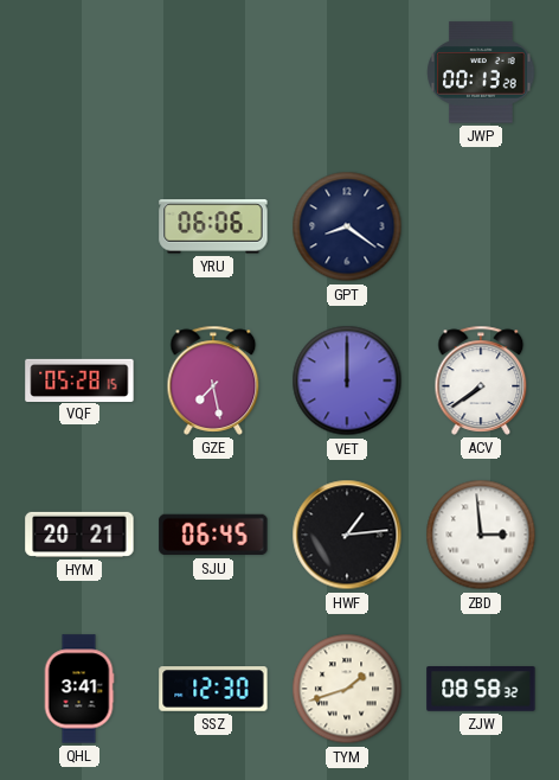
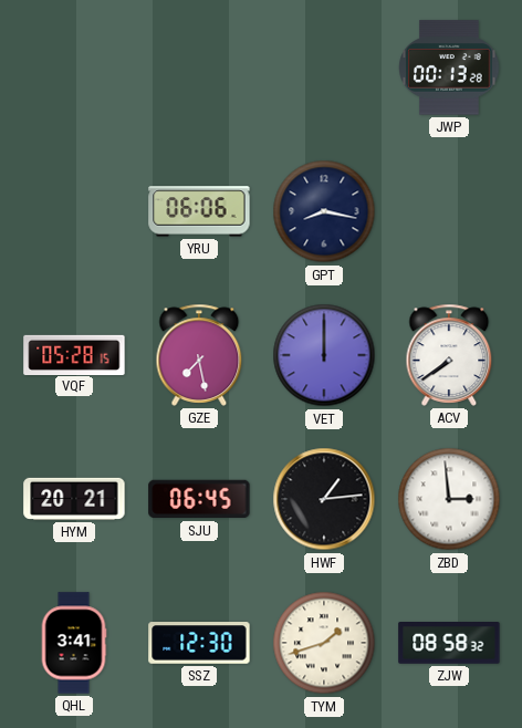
GPT: 8:21 -> 8:17
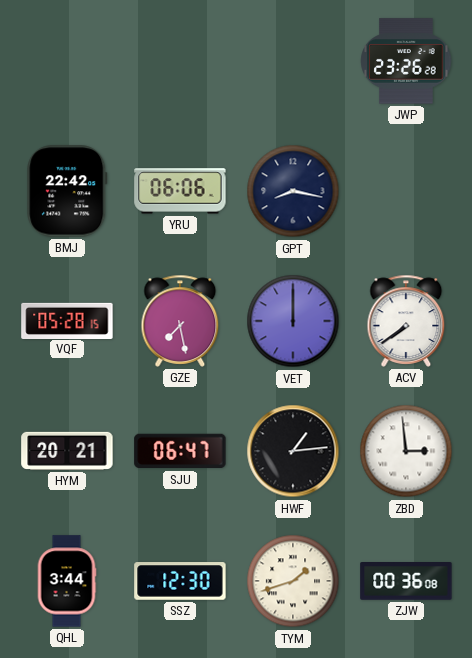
JWP: 00:13 -> 23:26
BMJ: none -> 22:42
SJU: 06:45 -> 06:47
QHL: 3:41 -> 3:44
ZJW: 08:58 -> 00:36
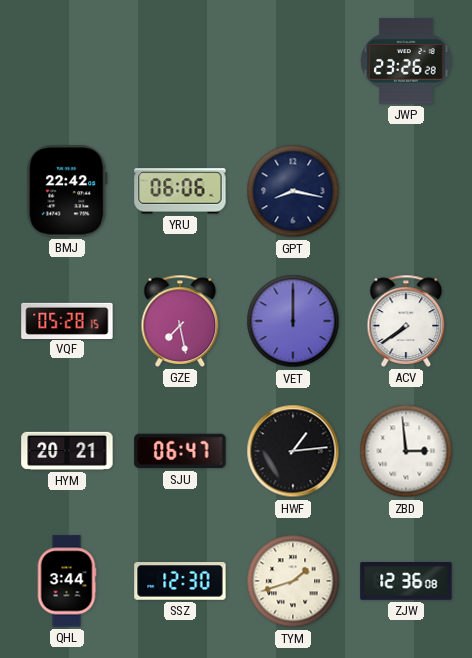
ZJW: 00:36 -> 12:36
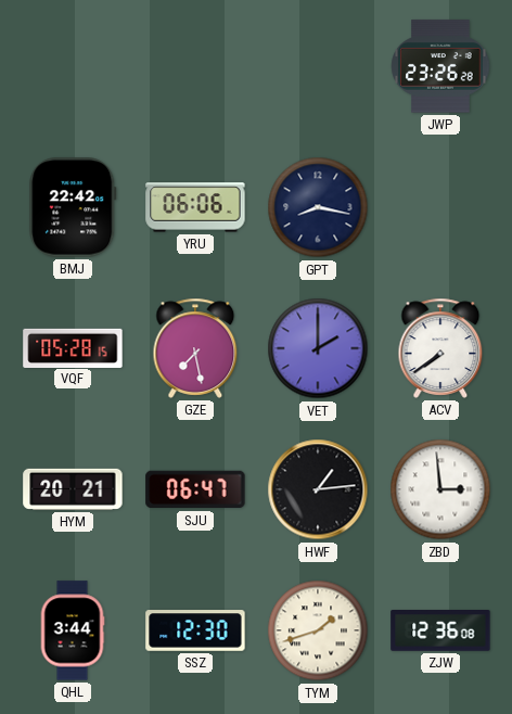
VET: 12:00 -> 2:00
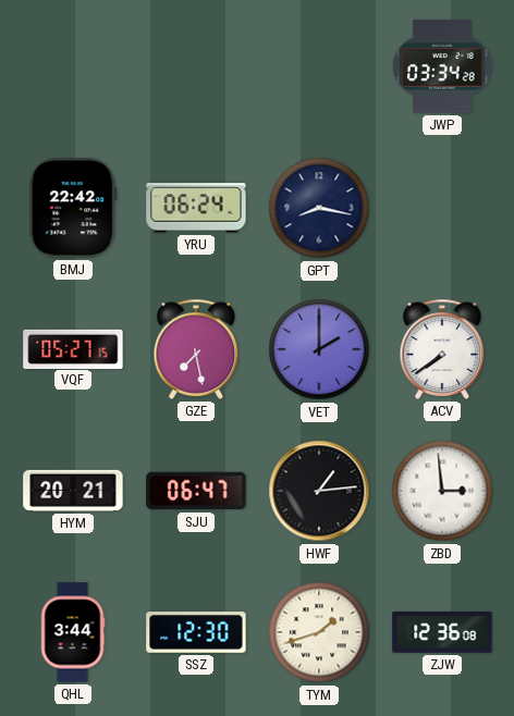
JWP: 23:26 -> 03:34
YRU: 06:06 -> 06:24
VQF: 05:28 -> 05:27
